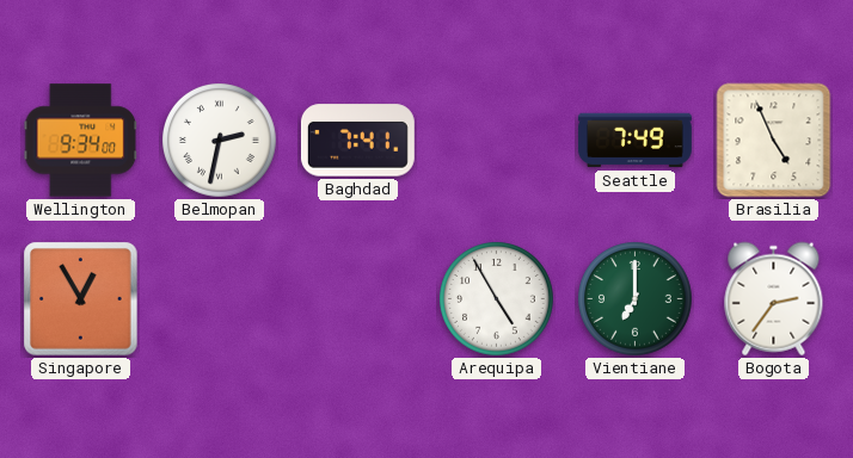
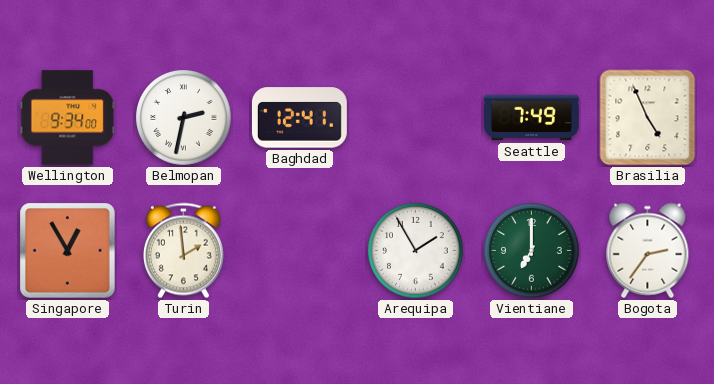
Baghdad: 7:41 -> 12:41
Turin: none -> 1:59
Arequipa: 4:55 -> 1:55
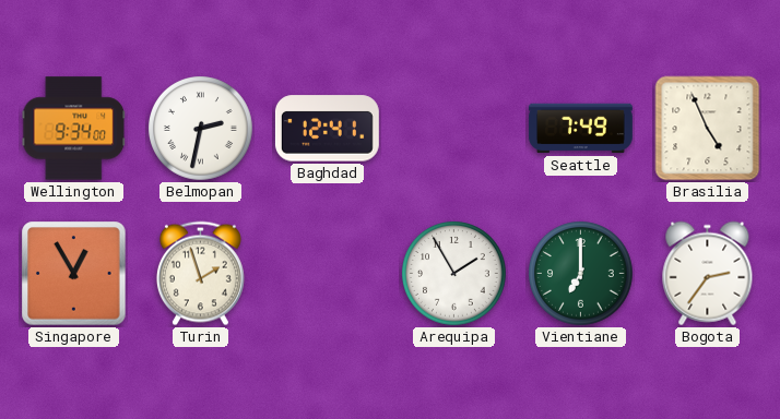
Turin: 1:59 -> 1:57
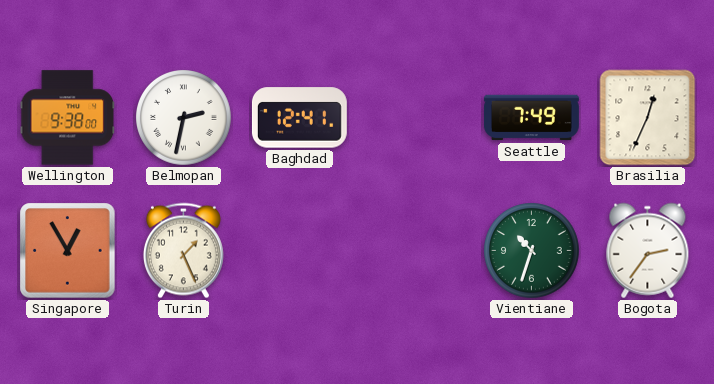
Wellington: 9:34 -> 9:38
Brasilia: 4:56 -> 12:34
Turin: 1:57 -> 1:26
Arequipa: 1:55 -> none
Vientiane: 7:00 -> 10:33
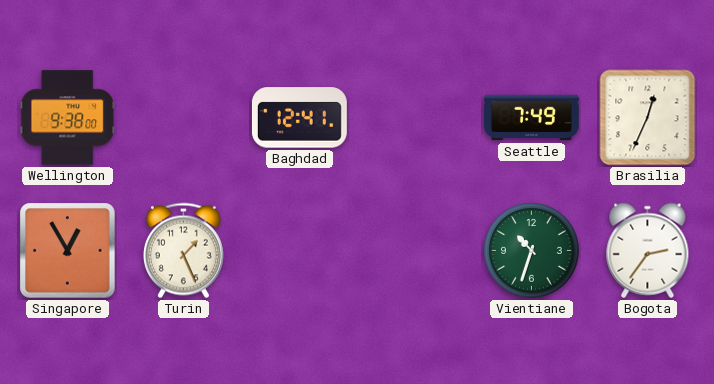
Belmopan: 2:32 -> none
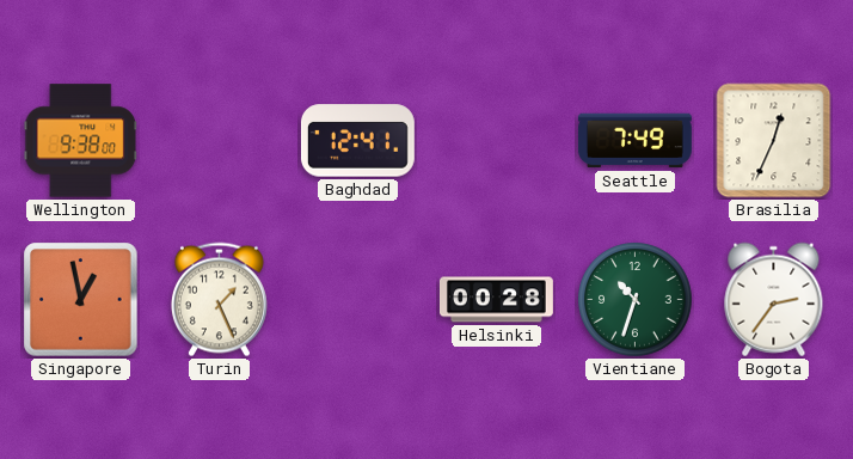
Singapore: 12:55 -> 12:58
Helsinki: none -> 00:28
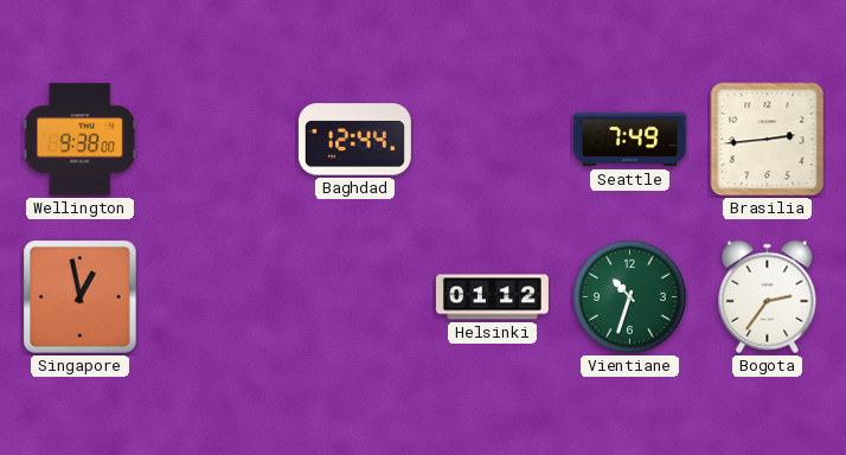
Baghdad: 12:41 -> 12:44
Brasilia: 12:34 -> 2:44
Turin: 1:26 -> none
Helsinki: 00:28 -> 01:12
